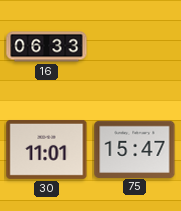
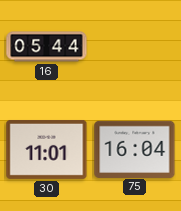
16: 06:33 -> 05:44
75: 15:47 -> 16:04
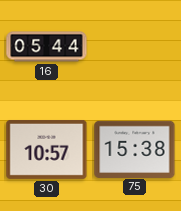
30: 11:01 -> 10:57
75: 16:04 -> 15:38
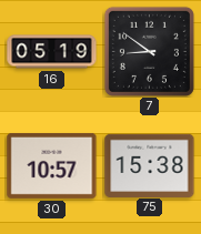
16: 05:44 -> 05:19
7: none -> 8:51
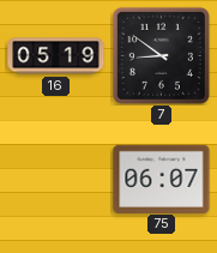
30: 10:57 -> none
75: 15:38 -> 06:07
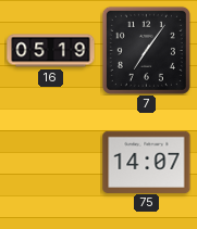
7: 8:51 -> 7:06
75: 06:07 -> 14:07
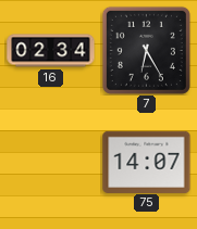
16: 05:19 -> 02:34
7: 7:06 -> 6:25
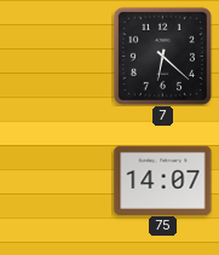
16: 02:34 -> none
7: 6:25 -> 6:22
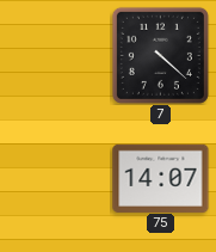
7: 6:22 -> 4:22
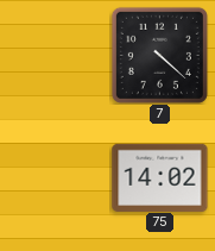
75: 14:07 -> 14:02
